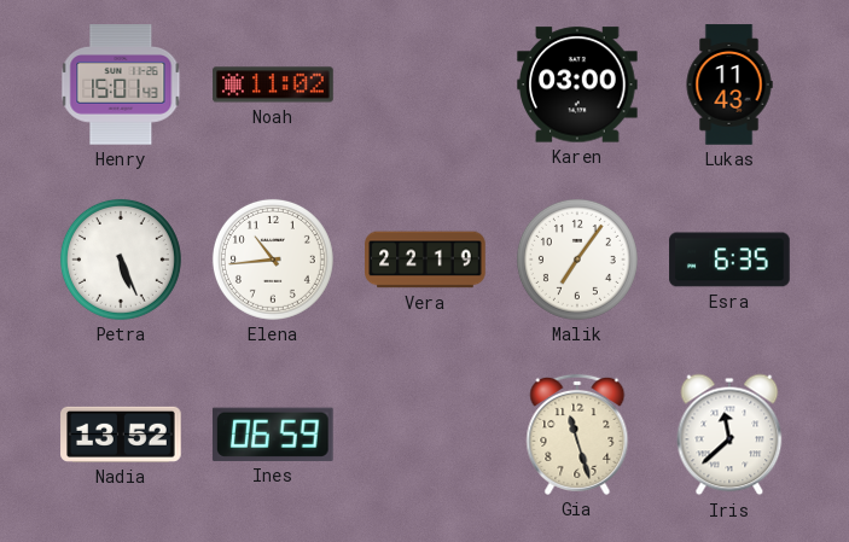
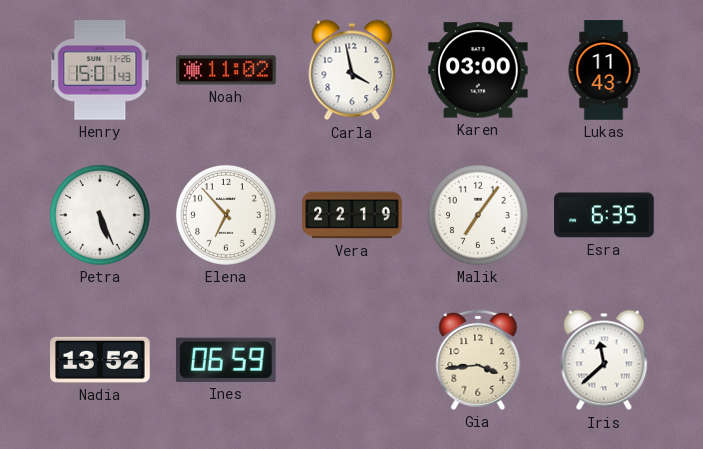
Carla: none -> 3:58
Elena: 10:44 -> 6:53
Gia: 11:27 -> 3:44
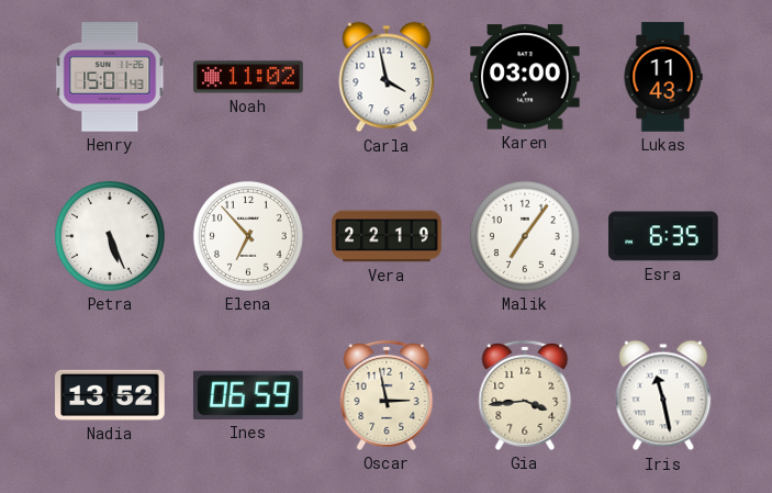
Oscar: none -> 2:58
Iris: 11:38 -> 11:28
